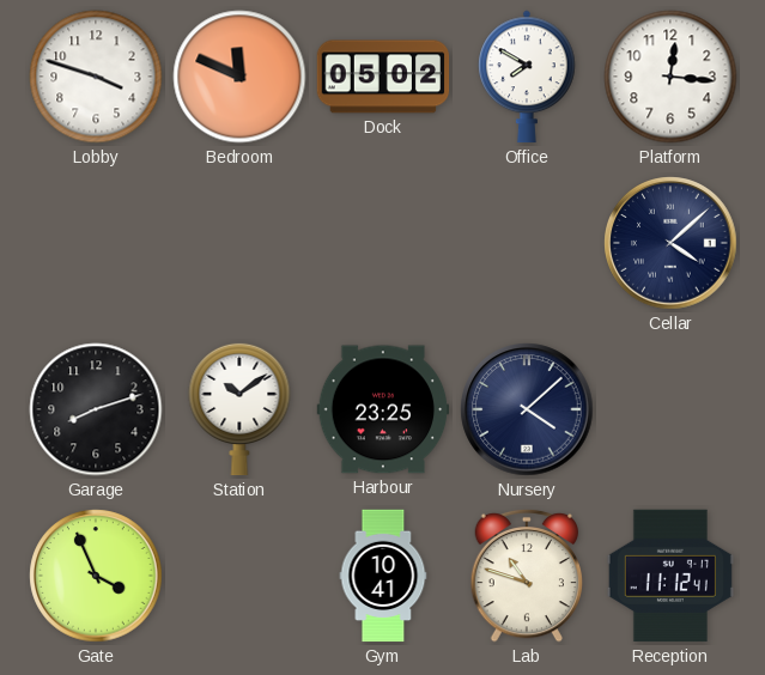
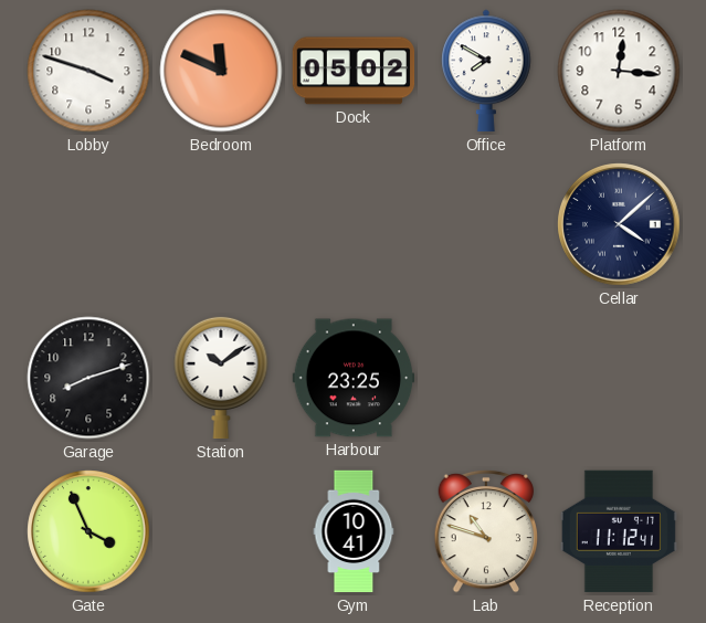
Nursery: 4:08 -> none
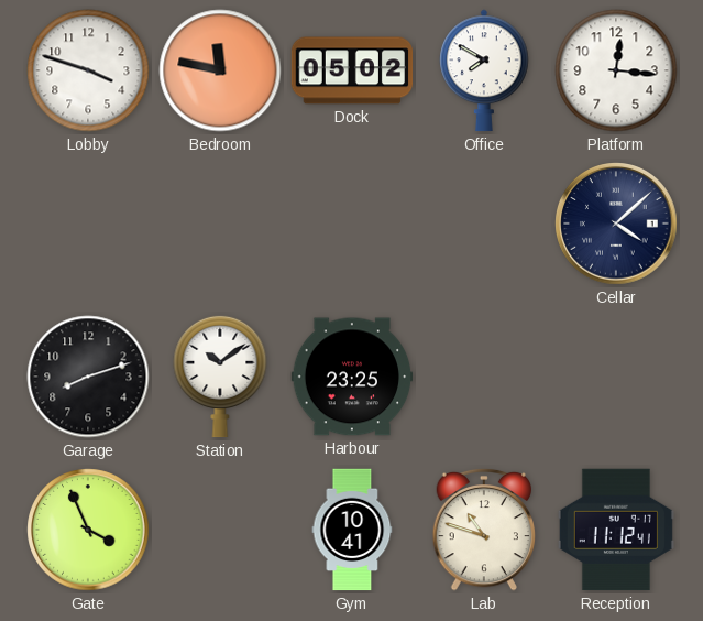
Bedroom: 11:49 -> 11:47
